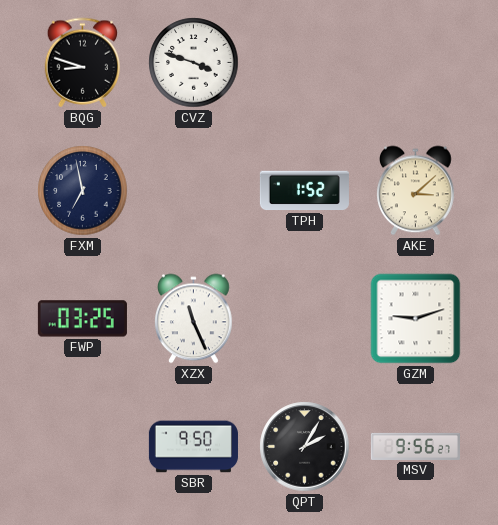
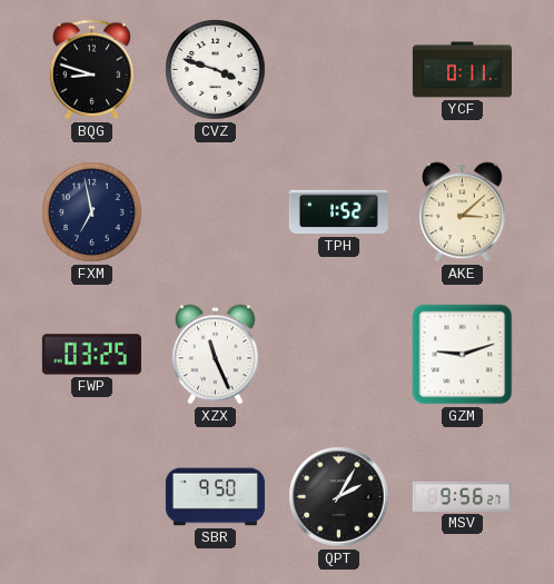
YCF: none -> 0:11
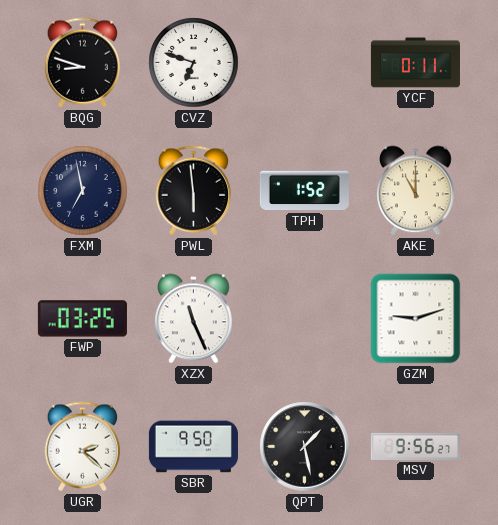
CVZ: 3:48 -> 6:48
PWL: none -> 5:59
AKE: 3:08 -> 11:00
UGR: none -> 2:22
QPT: 2:05 -> 1:28
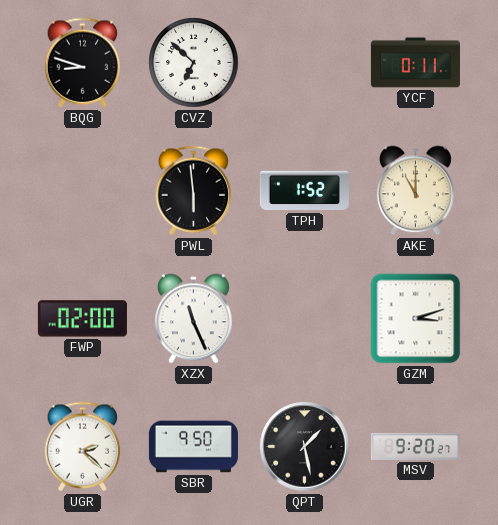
CVZ: 6:48 -> 6:52
FXM: 6:58 -> none
FWP: 03:25 -> 02:00
GZM: 9:12 -> 3:12
MSV: 9:56 -> 9:20
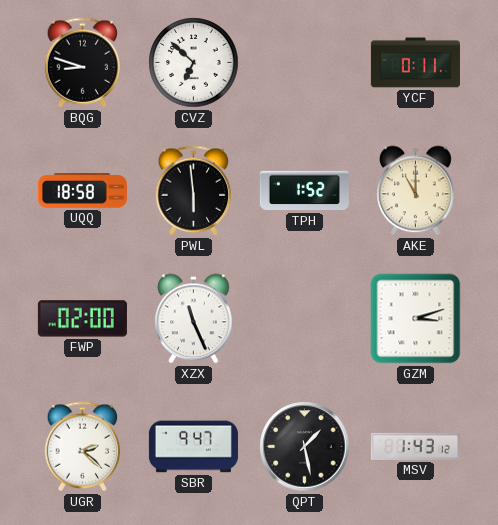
UQQ: none -> 18:58
SBR: 9:50 -> 9:47
MSV: 9:20 -> 1:43
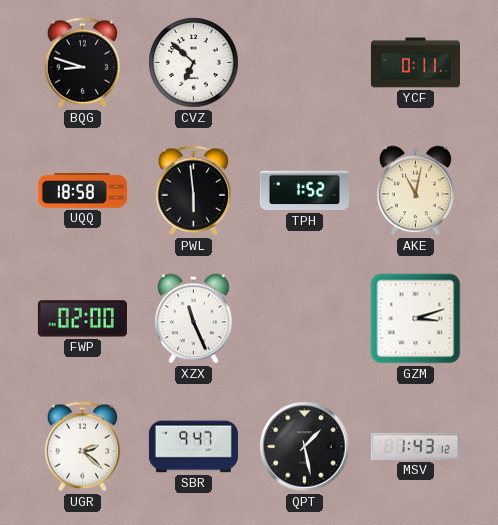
AKE: 11:00 -> 11:02
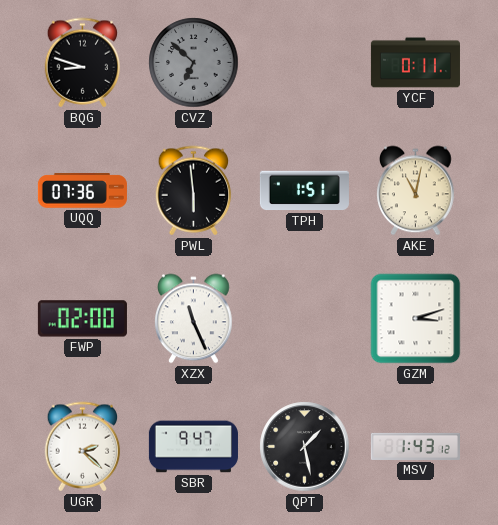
CVZ dial: white -> grey
UQQ: 18:58 -> 07:36
TPH: 1:52 -> 1:51
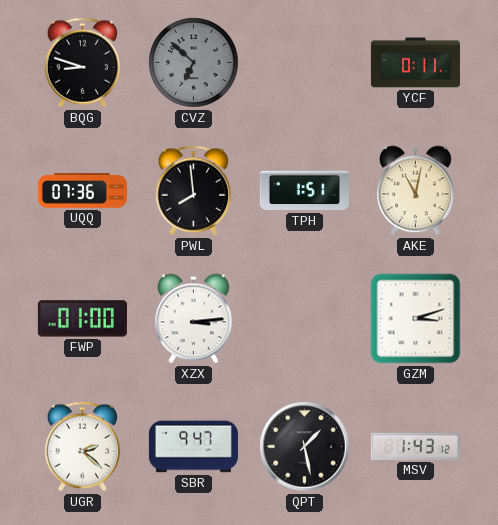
PWL: 5:59 -> 7:59
FWP: 02:00 -> 01:00
XZX: 11:26 -> 3:14
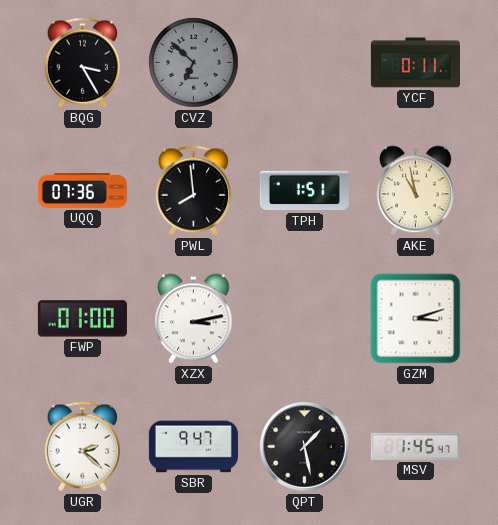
BQG: 8:48 -> 3:25
AKE: 11:02 -> 10:58
XZX: 3:14 -> 3:13
MSV: 1:43 -> 1:45
